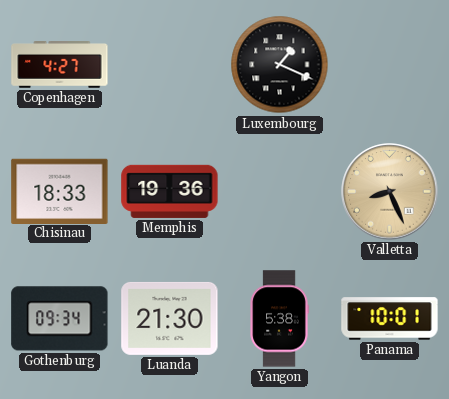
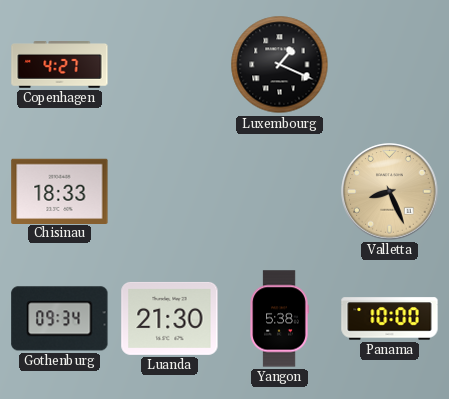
Memphis: 19:36 -> none
Panama: 10:01 -> 10:00
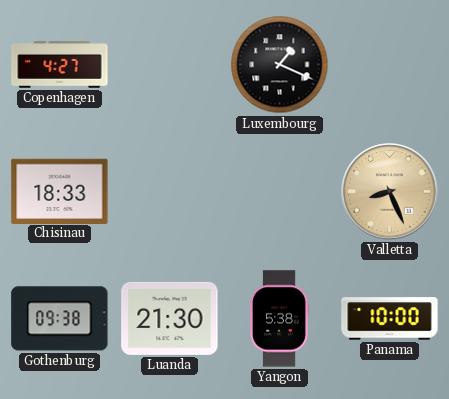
Gothenburg: 09:34 -> 09:38
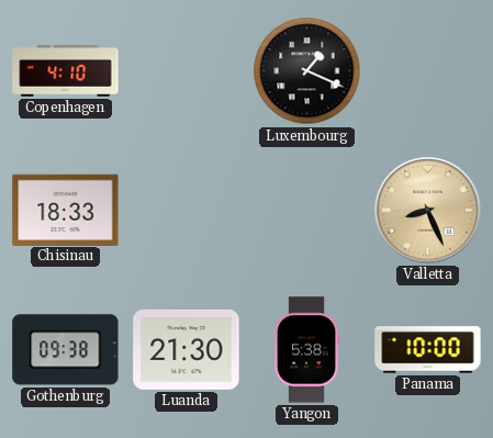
Copenhagen: 4:27 -> 4:10
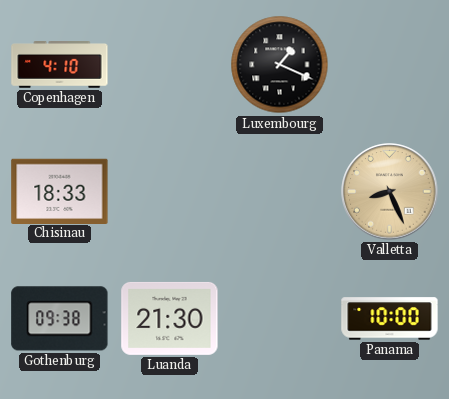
Yangon: 5:38 -> none
